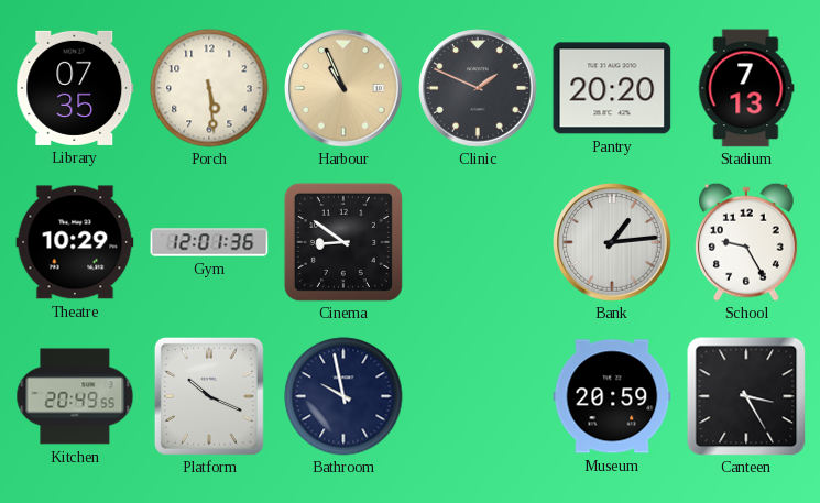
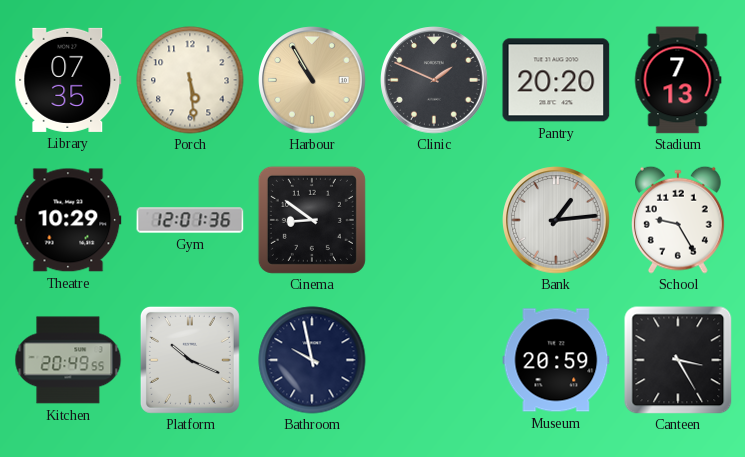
Harbour: 10:56 -> 10:55
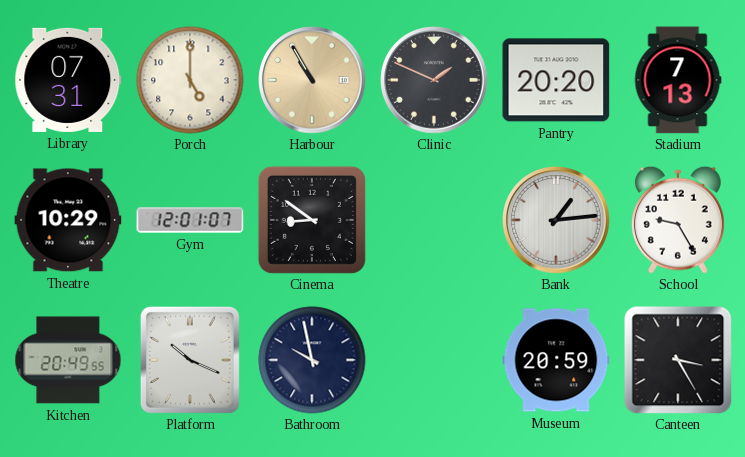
Library: 07:35 -> 07:31
Porch: 5:29 -> 5:00
Gym: 12:01:36 -> 12:01:07
